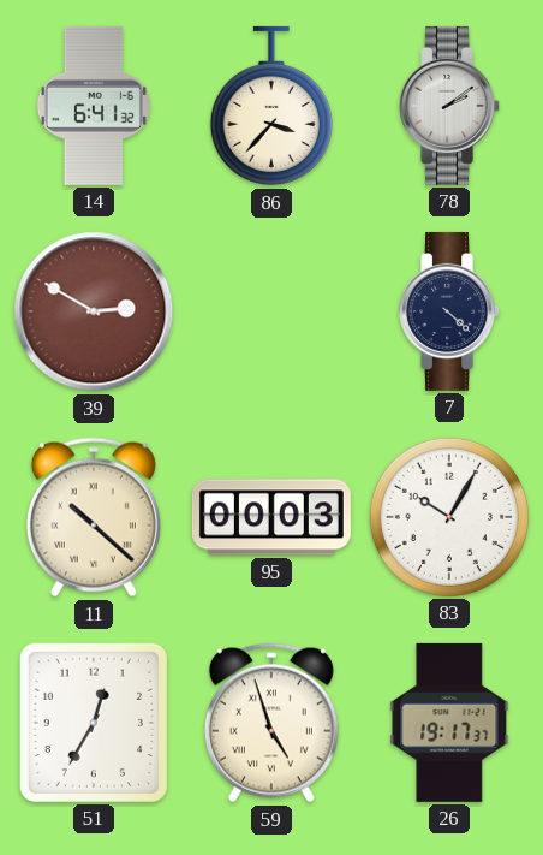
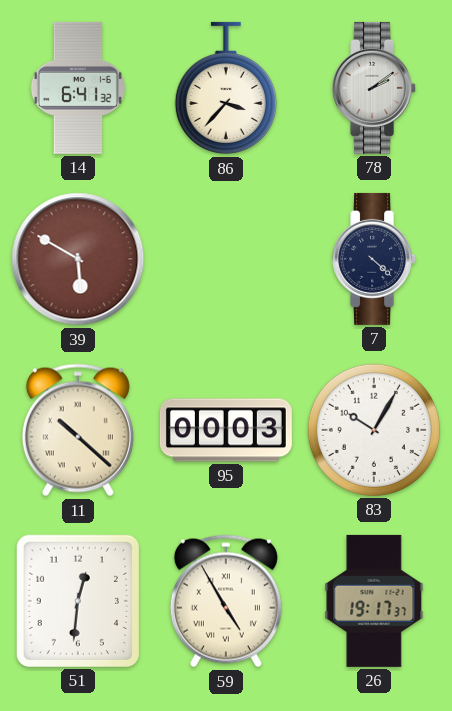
39: 2:50 -> 5:50
51: 12:35 -> 12:31
59: 4:57 -> 4:55
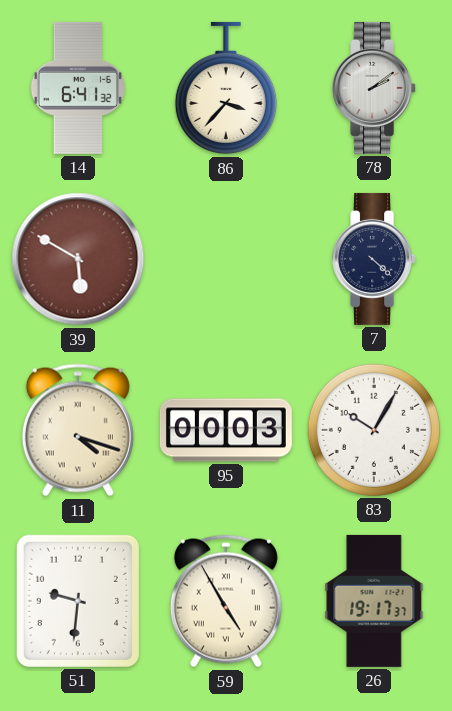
11: 10:22 -> 4:18
51: 12:31 -> 9:31
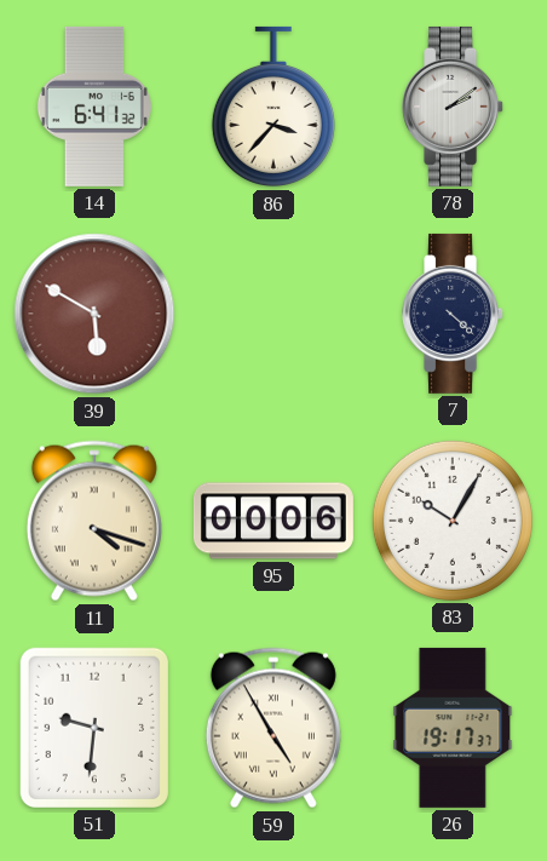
95: 00:03 -> 00:06
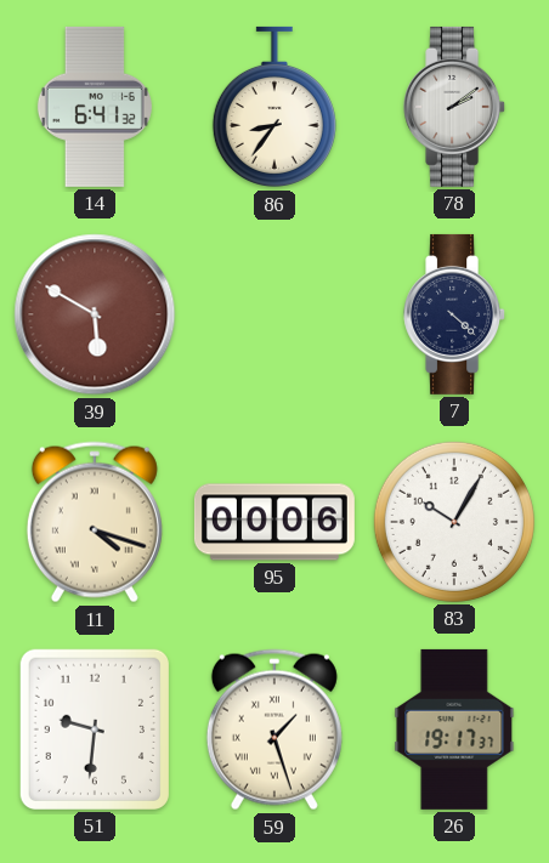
86: 3:37 -> 8:36
59: 4:55 -> 1:27
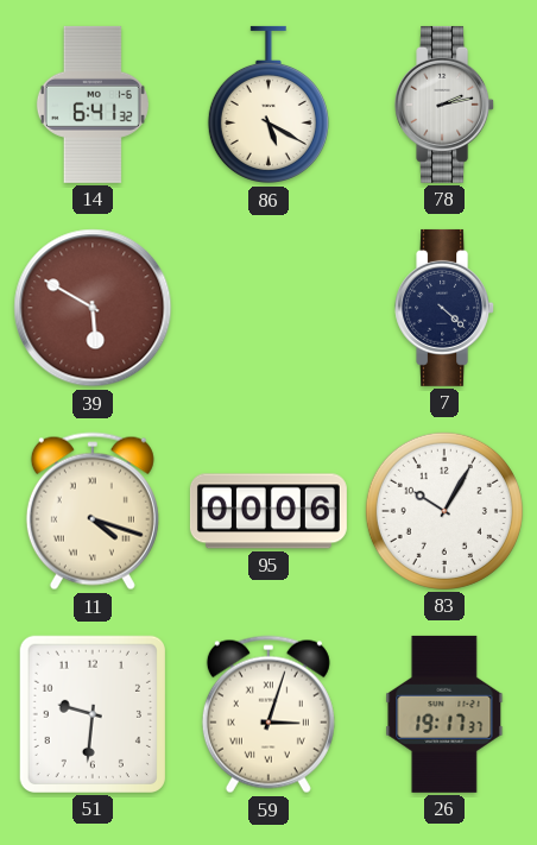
86: 8:36 -> 5:20
78: 2:09 -> 2:13
59: 1:27 -> 3:03
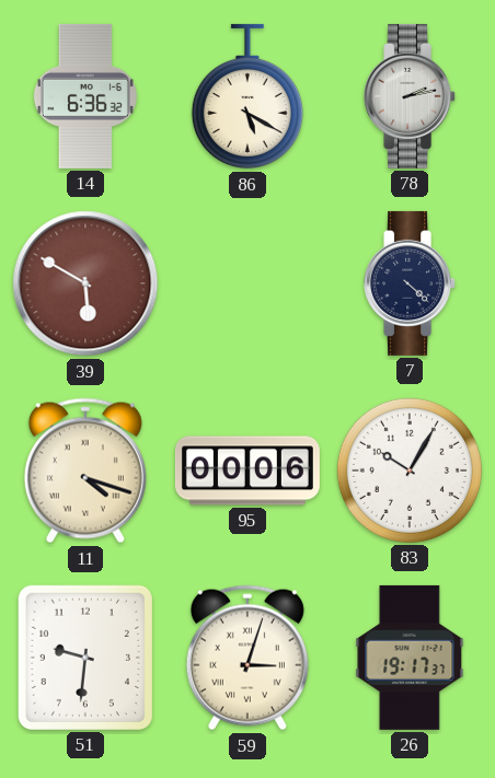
14: 6:41 -> 6:36
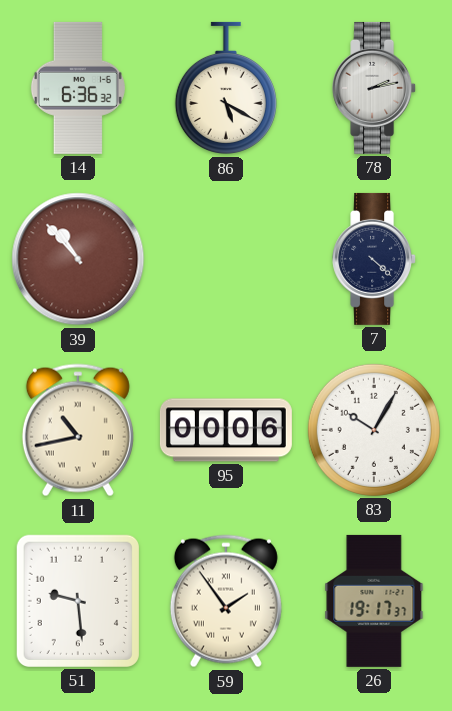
39: 5:50 -> 10:53
11: 4:18 -> 10:43
51: 9:31 -> 9:29
59: 3:03 -> 1:54
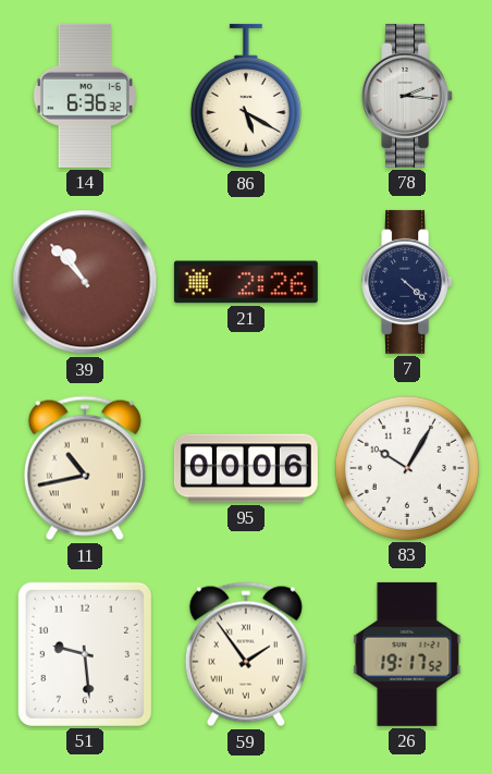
78: 2:13 -> 2:16
21: none -> 2:26
26: 19:17:37 -> 19:17:52
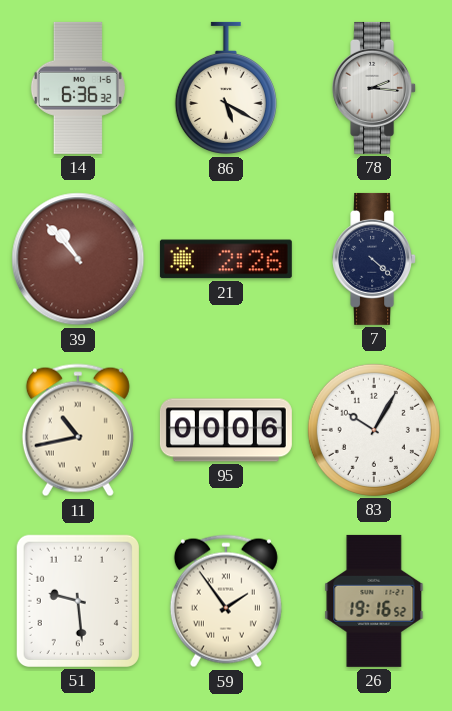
26: 19:17 -> 19:16
